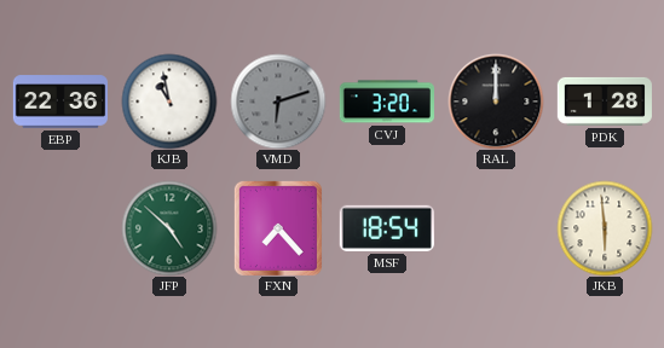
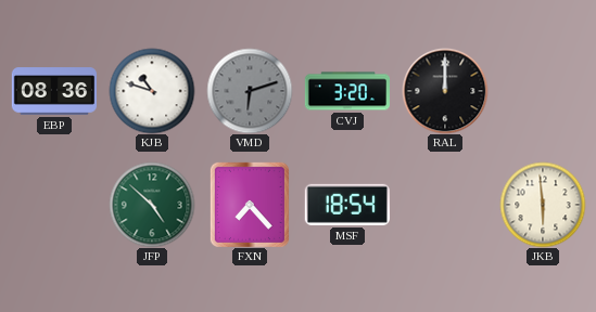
EBP: 22:36 -> 08:36
KJB: 10:58 -> 10:48
PDK: 1:28 -> none
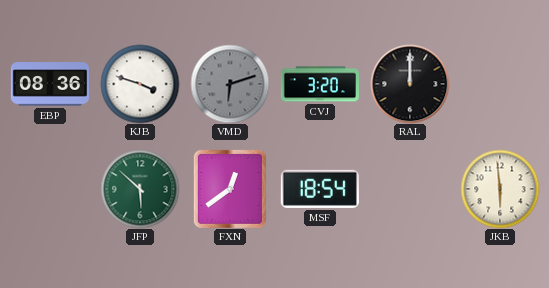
KJB: 10:48 -> 3:48
JFP: 4:52 -> 5:52
FXN: 7:23 -> 12:39
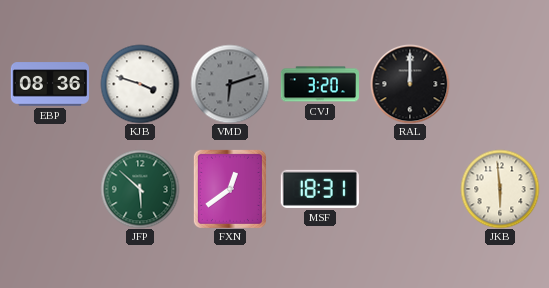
MSF: 18:54 -> 18:31
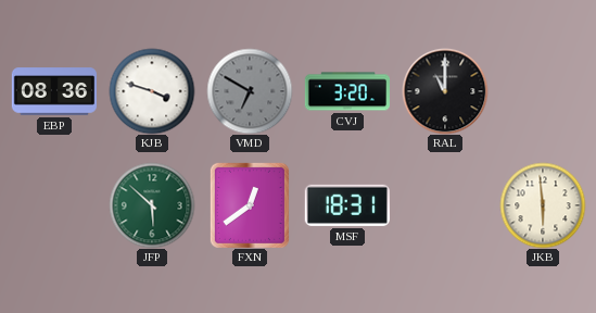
VMD: 6:12 -> 6:50
RAL: 12:00 -> 11:00
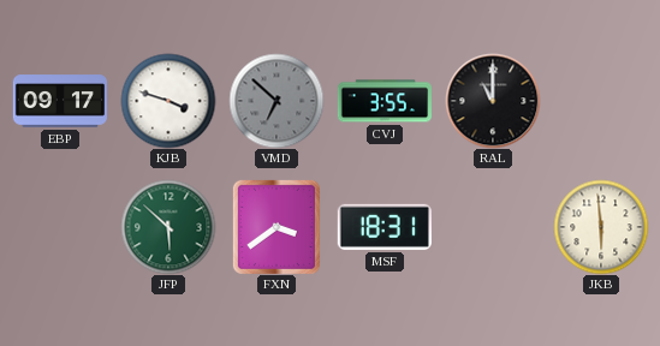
EBP: 08:36 -> 09:17
VMD: 6:50 -> 6:52
CVJ: 3:20 -> 3:55
FXN: 12:39 -> 3:39
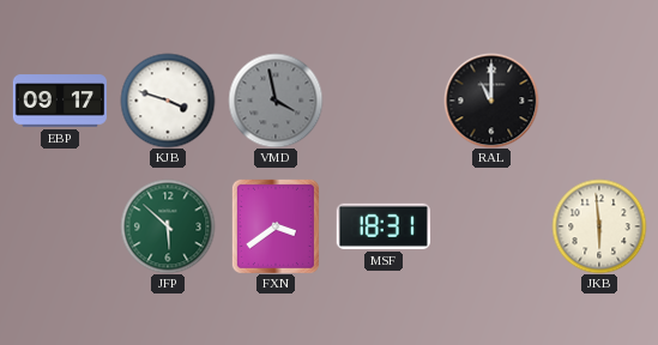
VMD: 6:52 -> 3:58
CVJ: 3:55 -> none
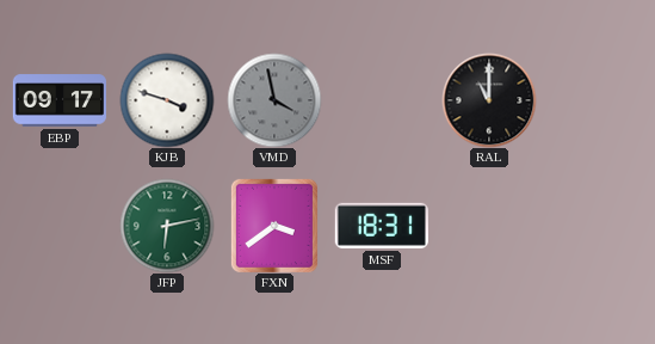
JFP: 5:52 -> 6:13
JKB: 5:59 -> none
